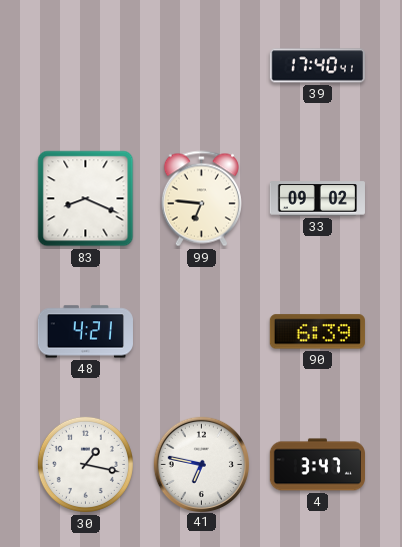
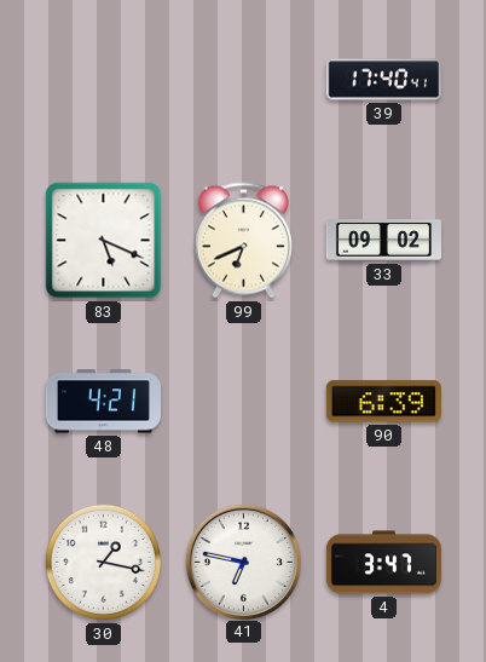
83: 8:19 -> 5:19
99: 6:46 -> 6:41
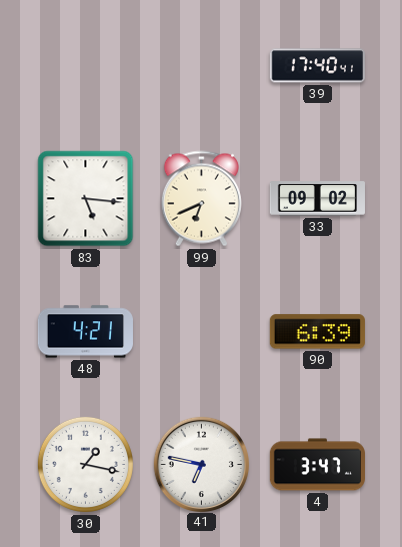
83: 5:19 -> 5:16
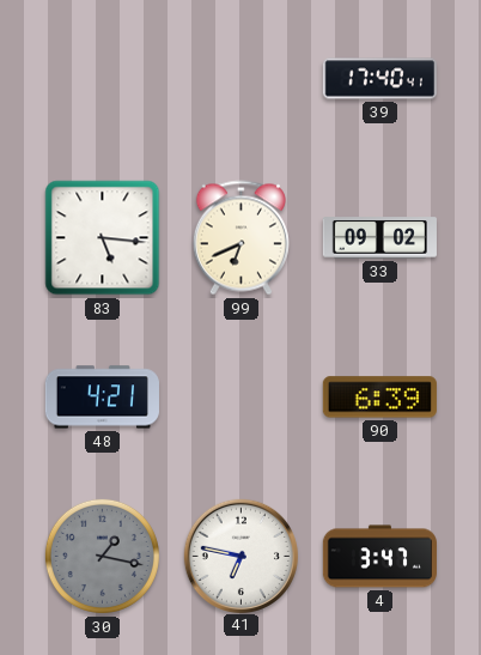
30 dial: white -> grey
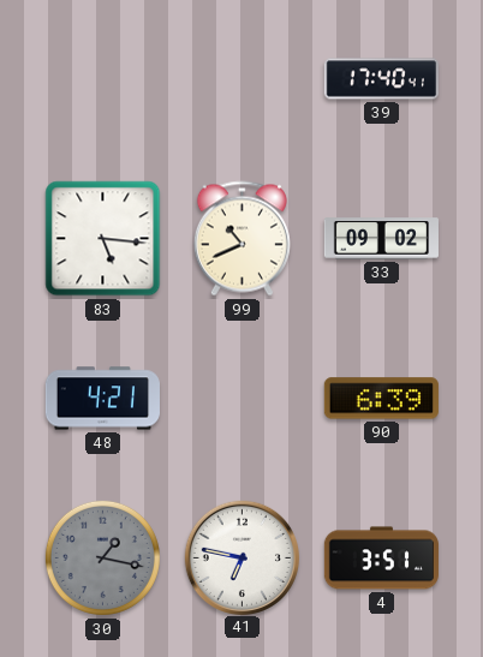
99: 6:41 -> 10:41
4: 3:47 -> 3:51
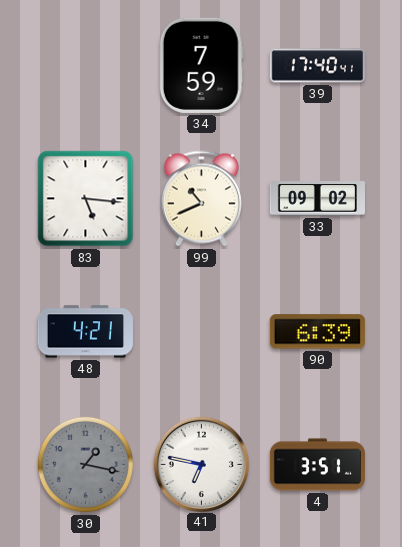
34: none -> 7:59
